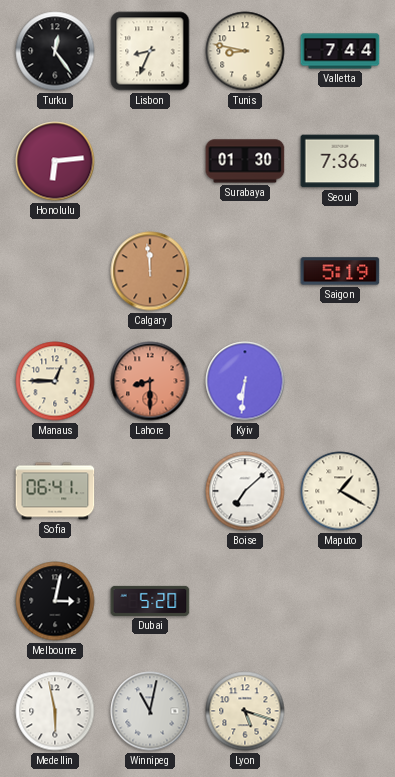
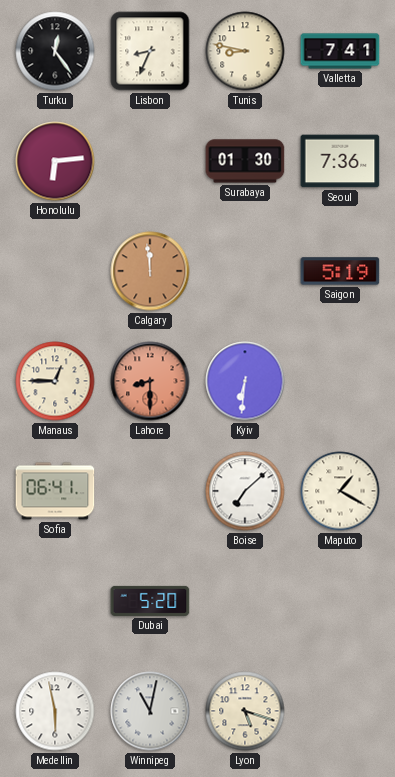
Valletta: 7:44 -> 7:41
Melbourne: 3:02 -> none
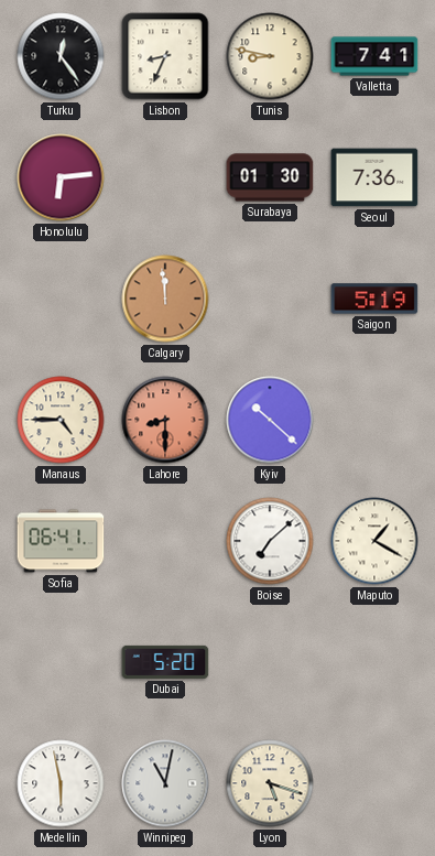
Manaus: 12:45 -> 4:45
Kyiv: 6:31 -> 10:22
